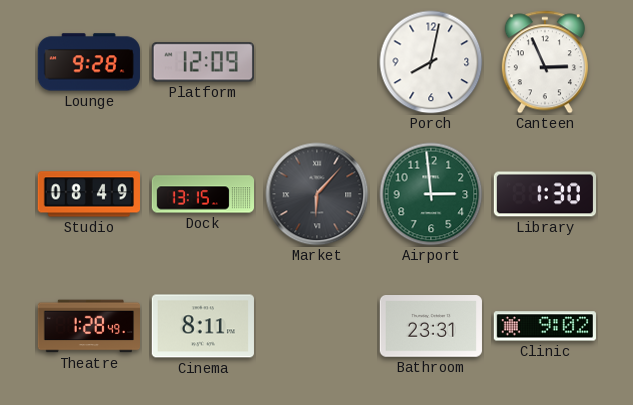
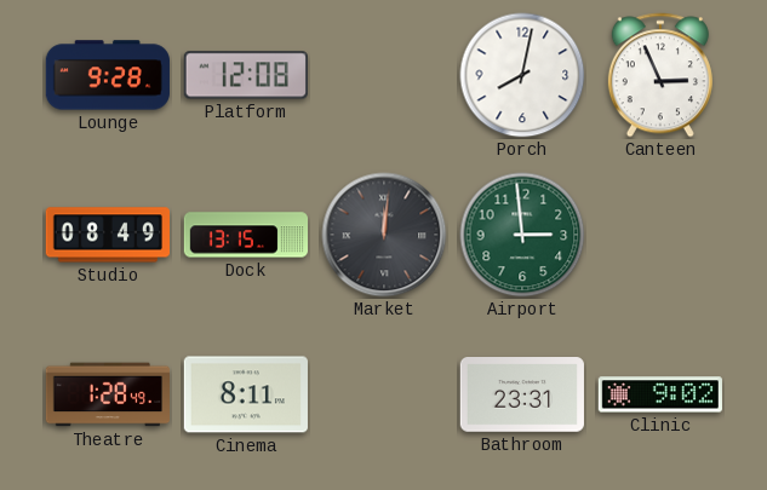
Platform: 12:09 -> 12:08
Market: 6:07 -> 12:01
Library: 1:30 -> none
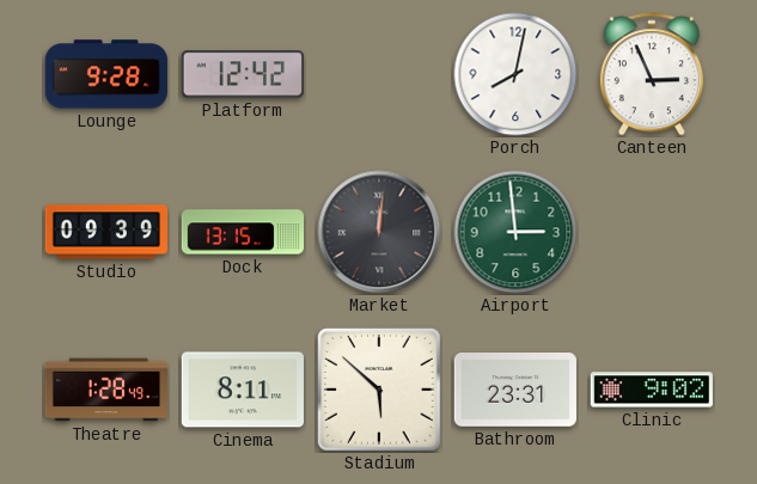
Platform: 12:08 -> 12:42
Studio: 08:49 -> 09:39
Stadium: none -> 5:52
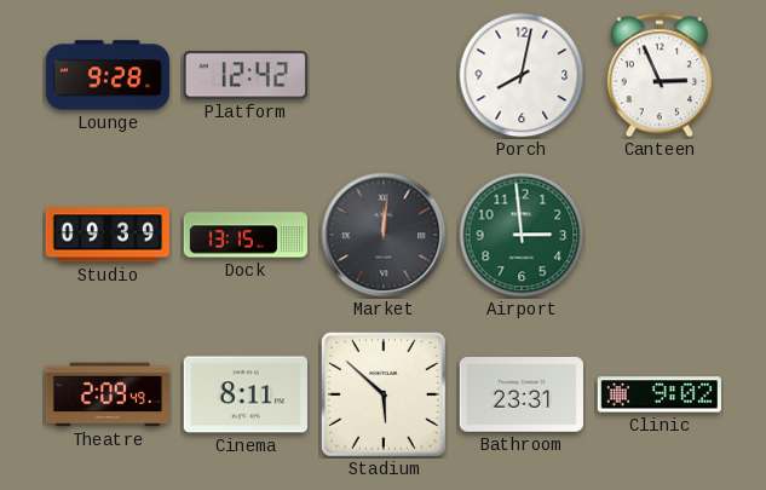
Theatre: 1:28 -> 2:09
